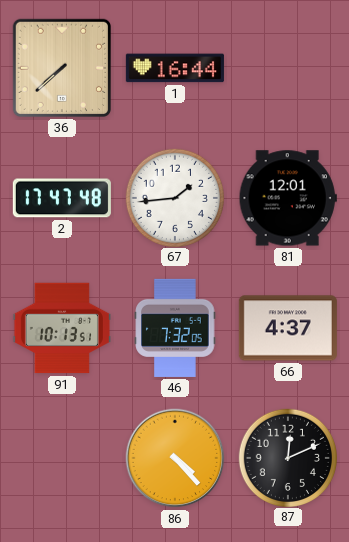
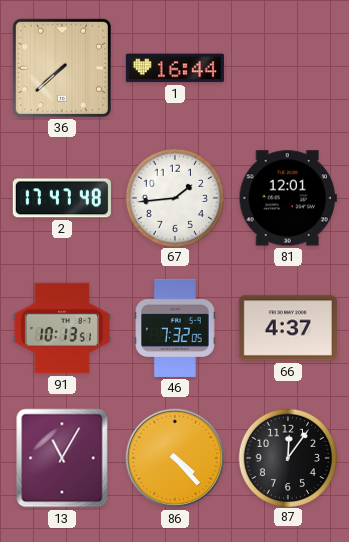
13: none -> 11:05
87: 12:11 -> 12:06
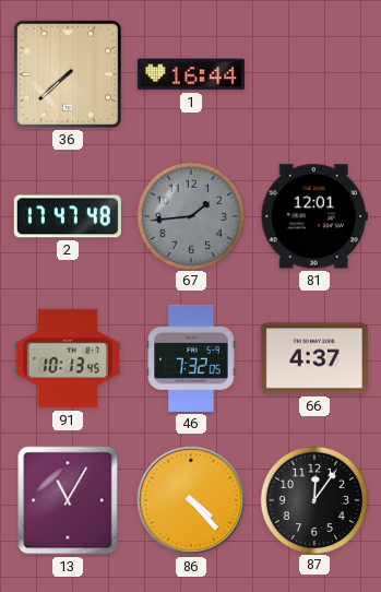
67 dial: white -> grey
91: 10:13:51 -> 10:13:45
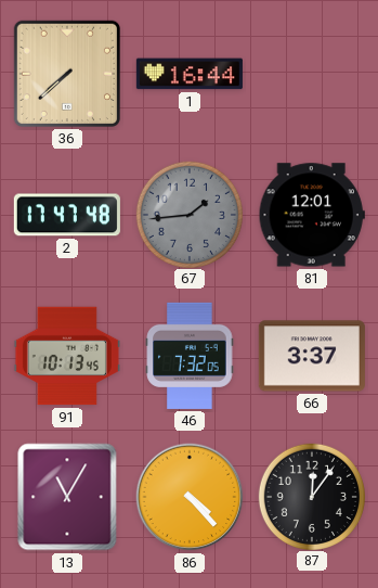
66: 4:37 -> 3:37
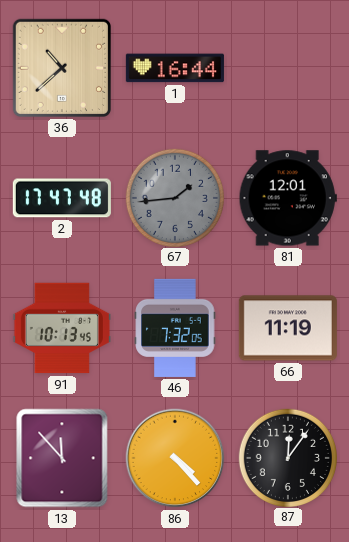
36: 7:38 -> 10:38
66: 3:37 -> 11:19
13: 11:05 -> 11:53
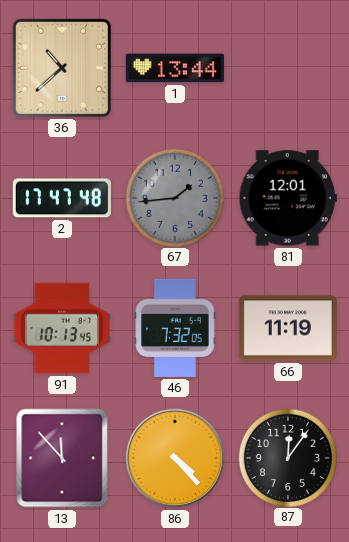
1: 16:44 -> 13:44
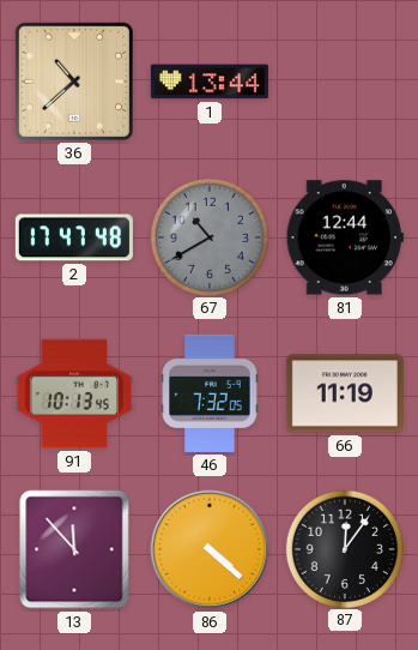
67: 1:44 -> 10:40
81: 12:01 -> 12:44
86: 4:23 -> 4:22
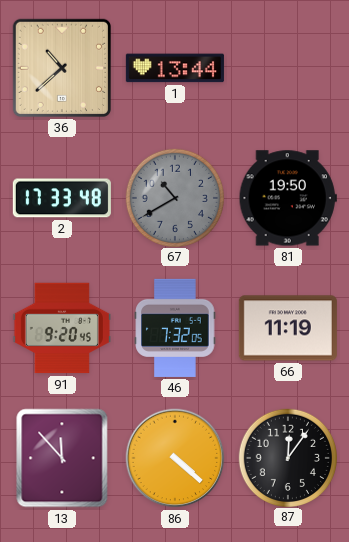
2: 17:47 -> 17:33
81: 12:44 -> 19:50
91: 10:13 -> 9:20
